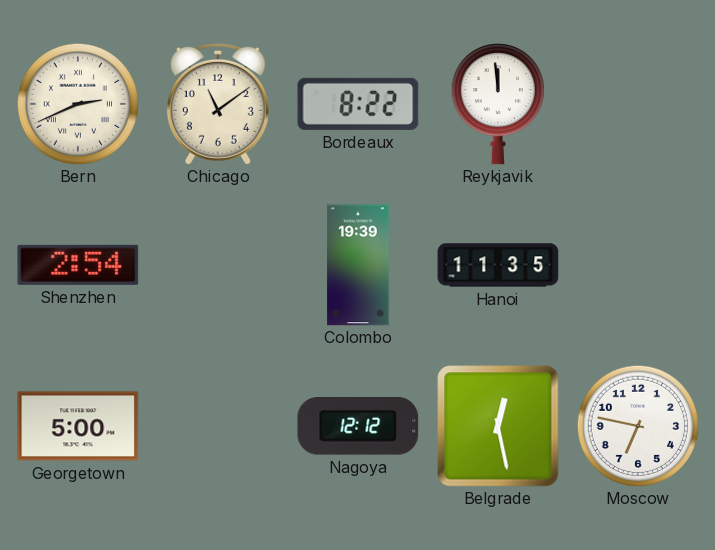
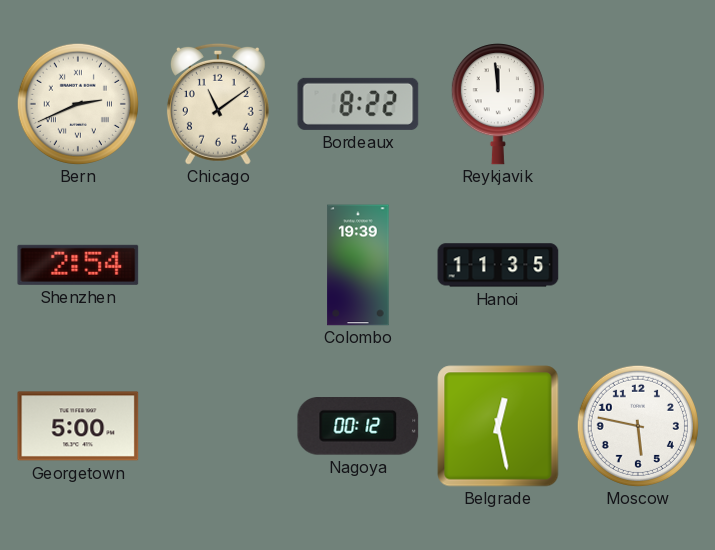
Nagoya: 12:12 -> 00:12
Moscow: 6:47 -> 5:47
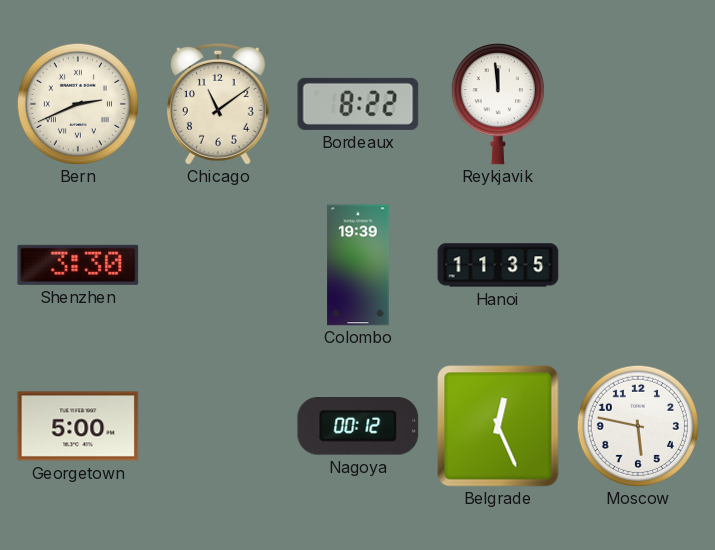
Shenzhen: 2:54 -> 3:30
Belgrade: 12:28 -> 12:26
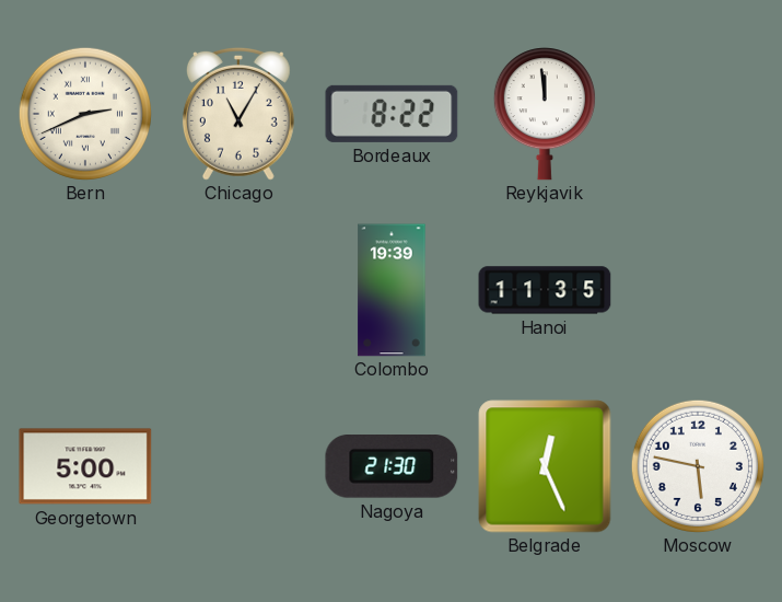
Chicago: 11:09 -> 11:05
Shenzhen: 3:30 -> none
Nagoya: 00:12 -> 21:30
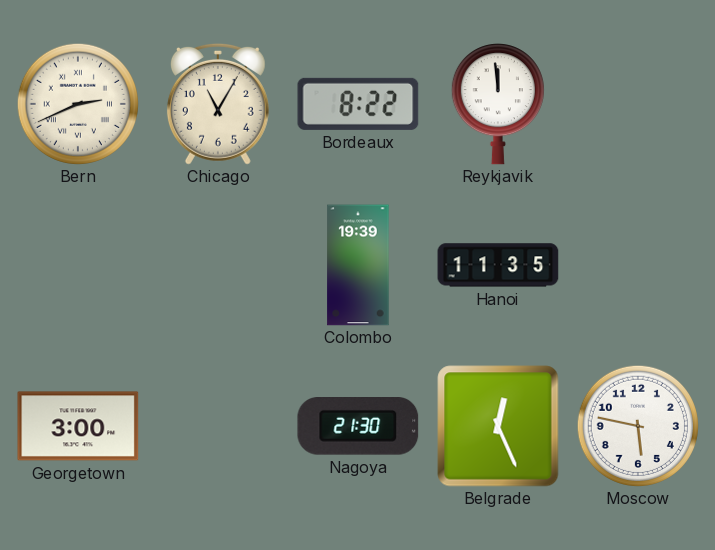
Georgetown: 5:00 -> 3:00
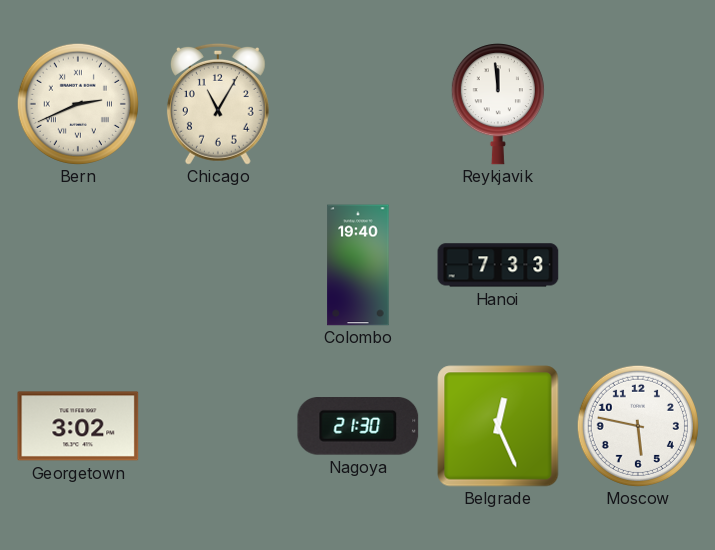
Bordeaux: 8:22 -> none
Colombo: 19:39 -> 19:40
Hanoi: 11:35 -> 7:33
Georgetown: 3:00 -> 3:02
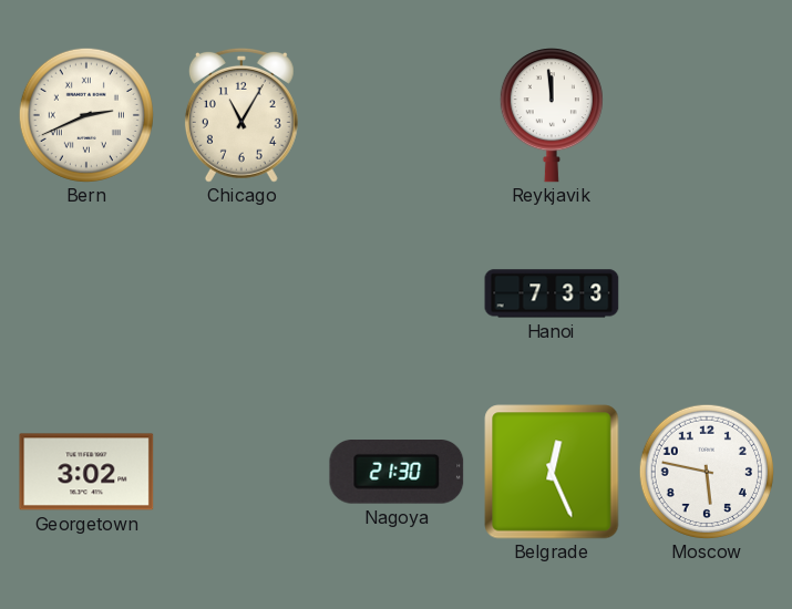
Colombo: 19:40 -> none
